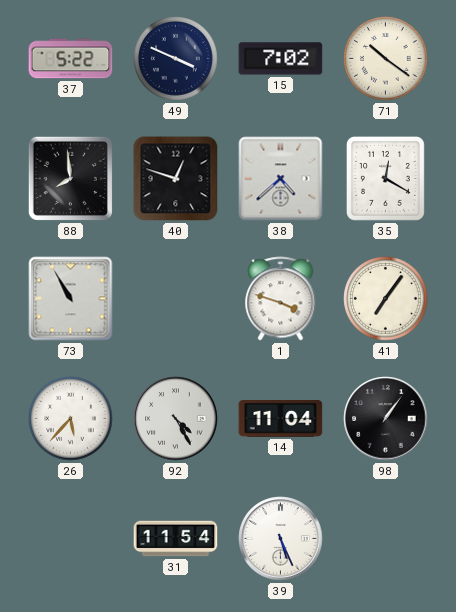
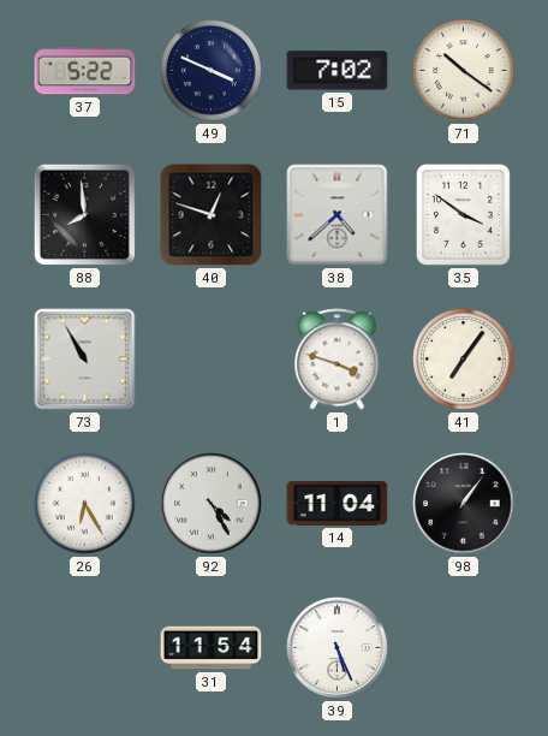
35: 12:20 -> 3:51
26: 5:37 -> 6:25
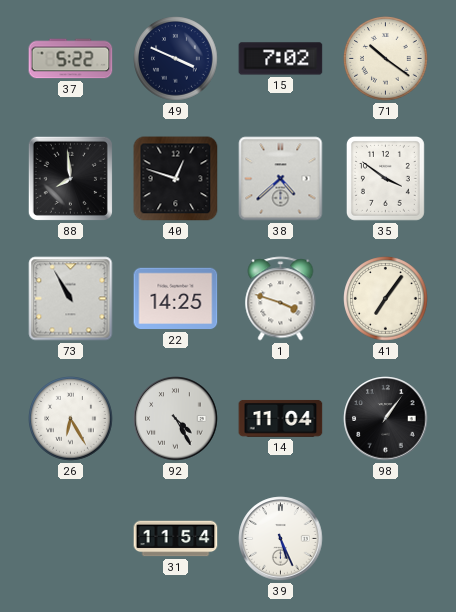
22: none -> 14:25
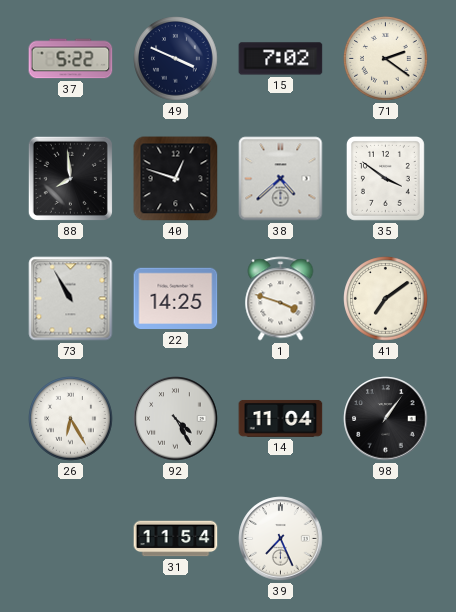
71: 10:21 -> 2:21
41: 7:06 -> 7:09
39: 5:26 -> 7:26
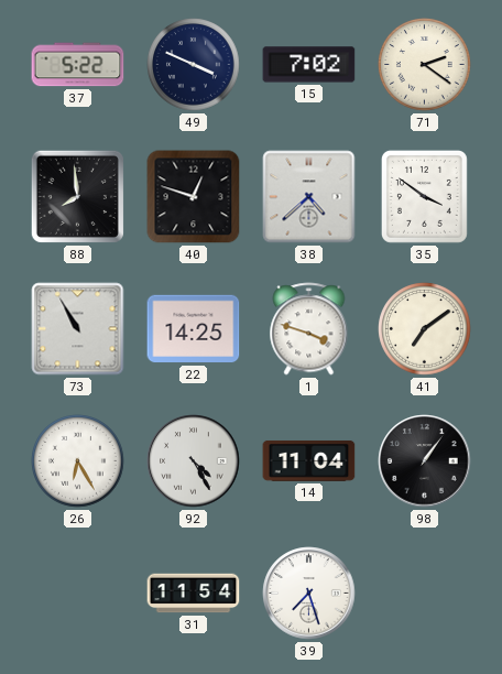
39: 7:26 -> 7:27
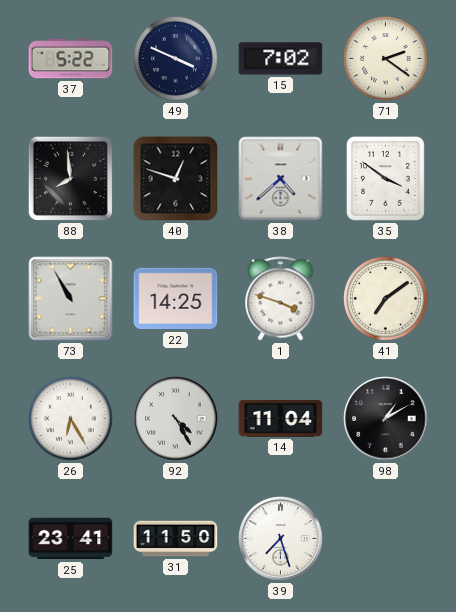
98: 1:06 -> 1:10
25: none -> 23:41
31: 11:54 -> 11:50
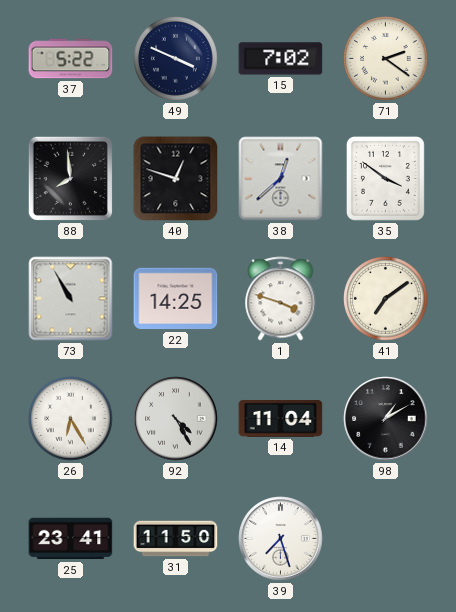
38: 4:38 -> 12:38
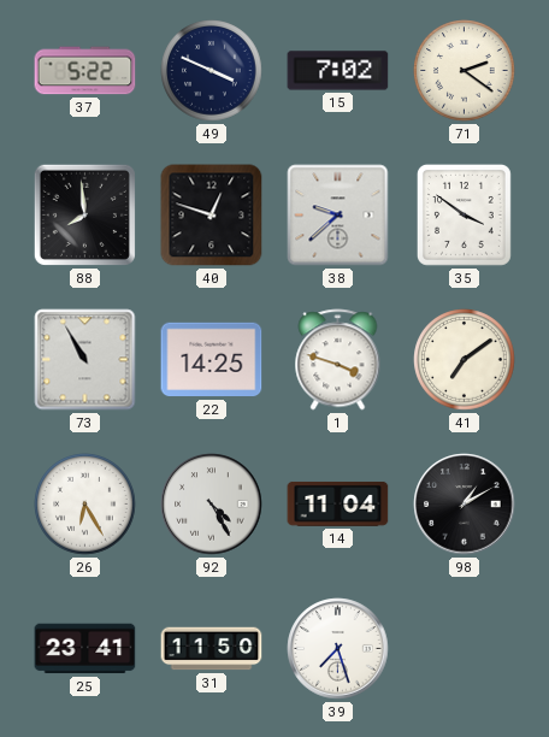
38: 12:38 -> 9:38
